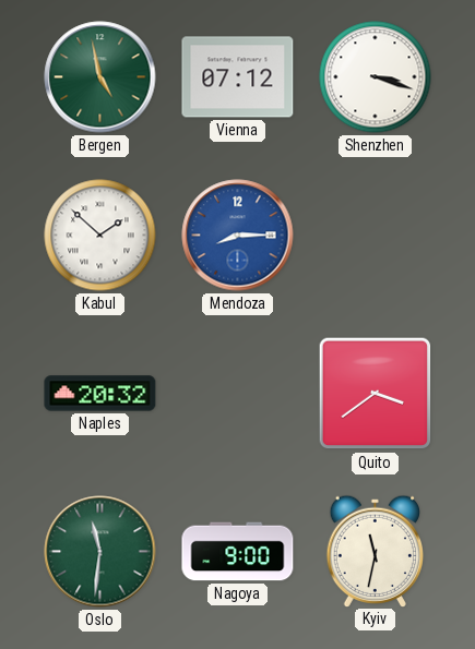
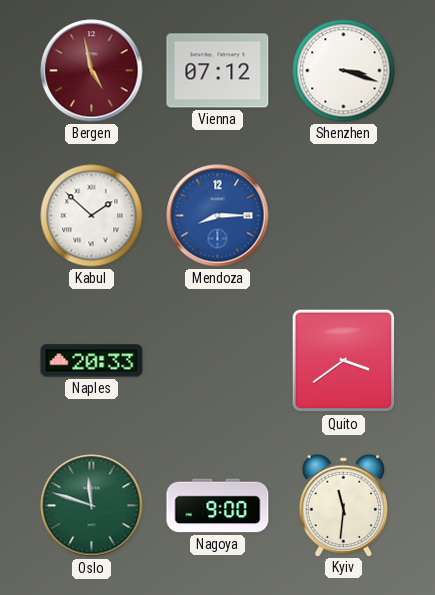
Bergen dial: green -> burgundy
Naples: 20:32 -> 20:33
Oslo: 11:31 -> 11:48
Kyiv: 11:32 -> 11:31
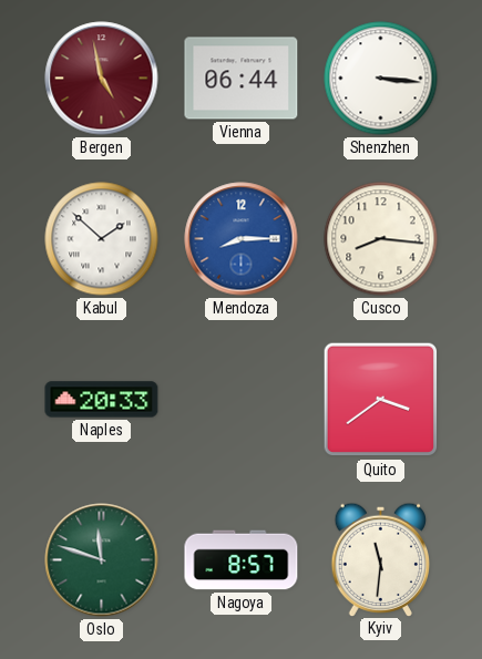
Vienna: 07:12 -> 06:44
Shenzhen: 3:18 -> 3:16
Cusco: none -> 8:16
Nagoya: 9:00 -> 8:57
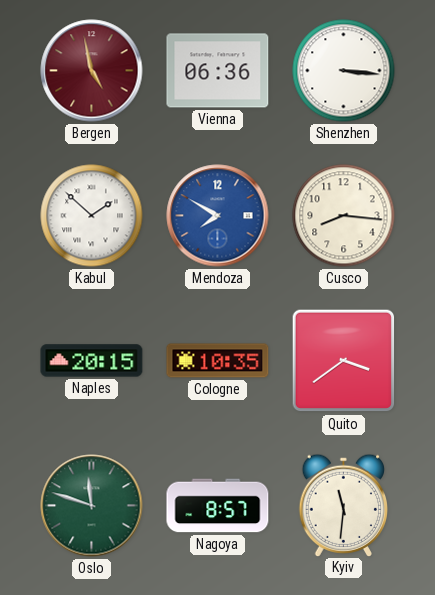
Vienna: 06:44 -> 06:36
Mendoza: 8:15 -> 7:50
Naples: 20:33 -> 20:15
Cologne: none -> 10:35
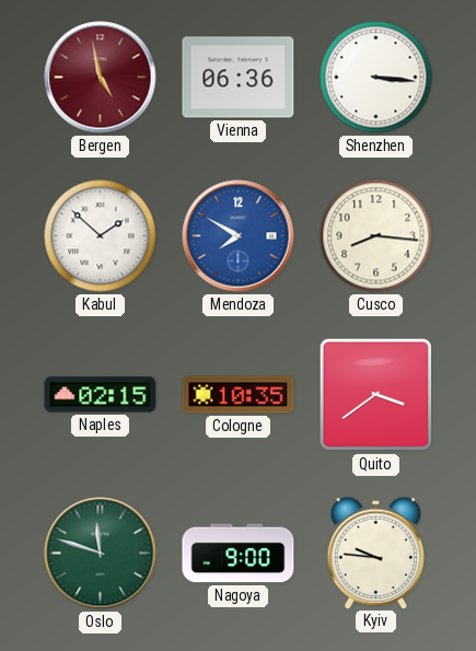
Naples: 20:15 -> 02:15
Nagoya: 8:57 -> 9:00
Kyiv: 11:31 -> 9:46
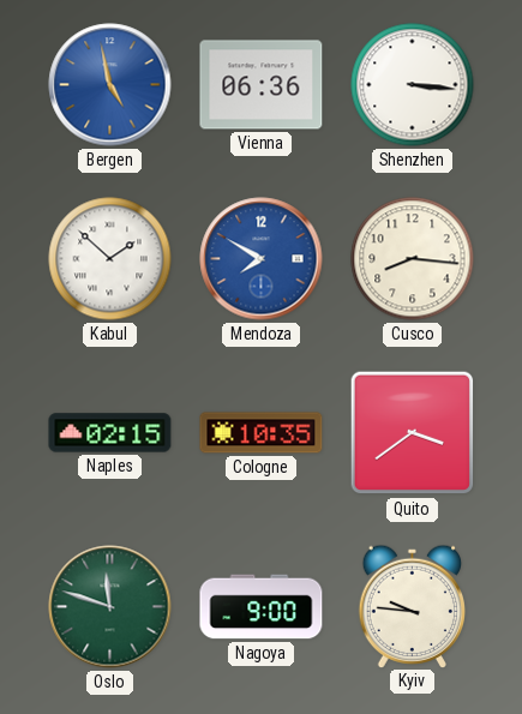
Bergen dial: burgundy -> blue
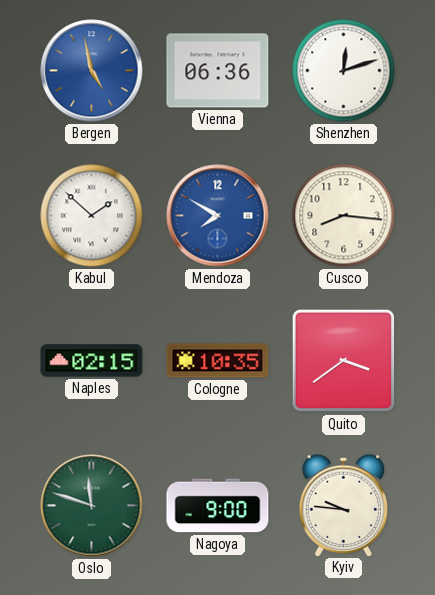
Shenzhen: 3:16 -> 12:12
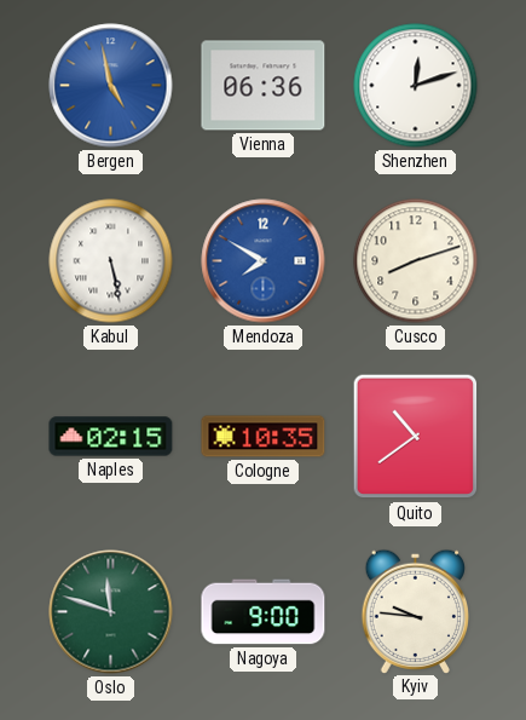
Kabul: 1:52 -> 5:28
Cusco: 8:16 -> 8:12
Quito: 3:39 -> 10:39
